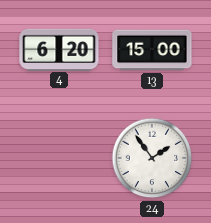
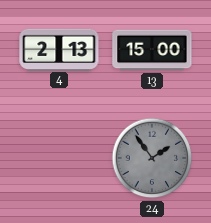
4: 6:20 -> 2:13
24 dial: white -> grey
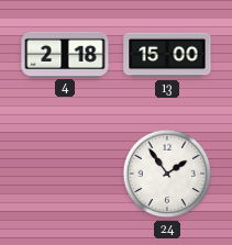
4: 2:13 -> 2:18
24 dial: grey -> white
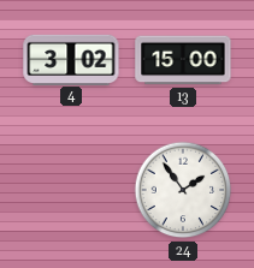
4: 2:18 -> 3:02
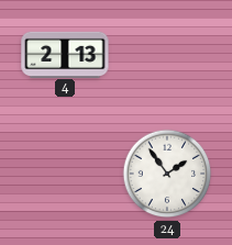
4: 3:02 -> 2:13
13: 15:00 -> none
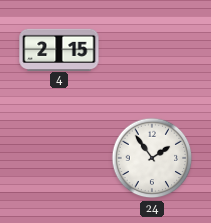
4: 2:13 -> 2:15
